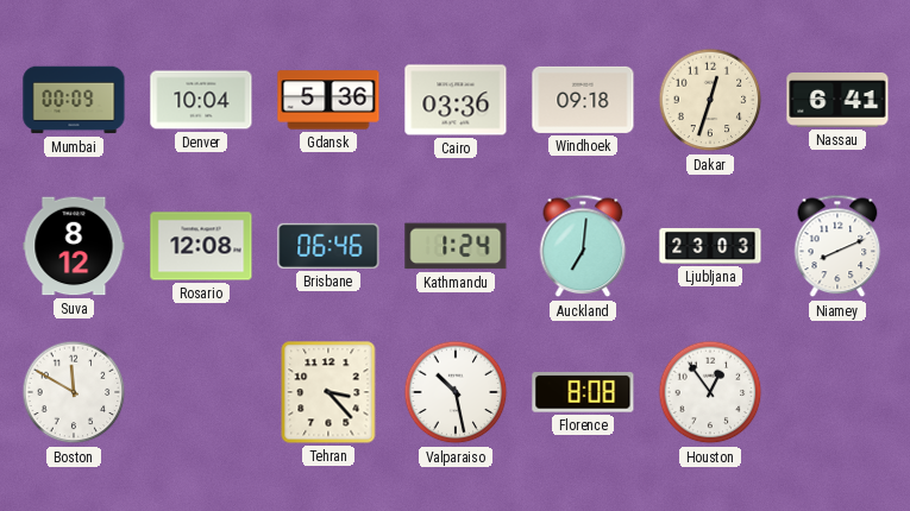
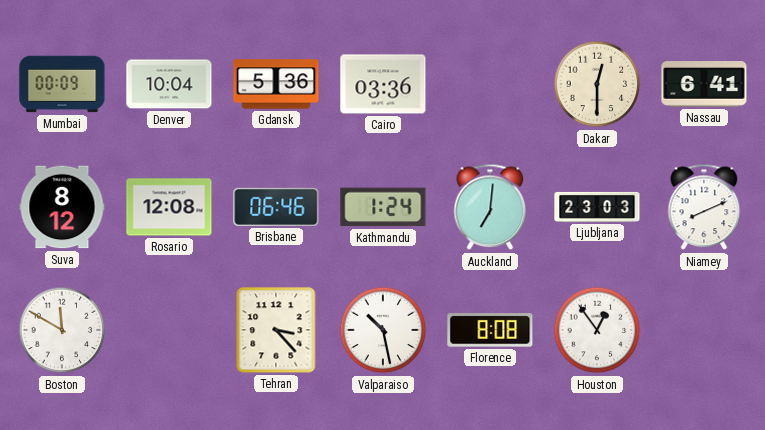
Windhoek: 09:18 -> none
Dakar: 12:33 -> 12:30
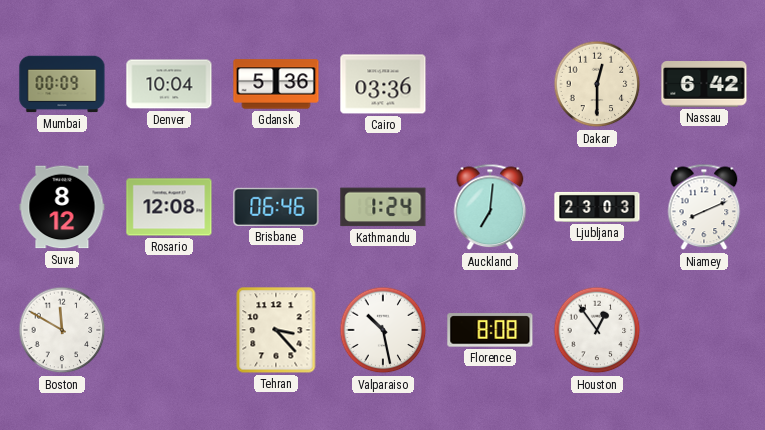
Nassau: 6:41 -> 6:42
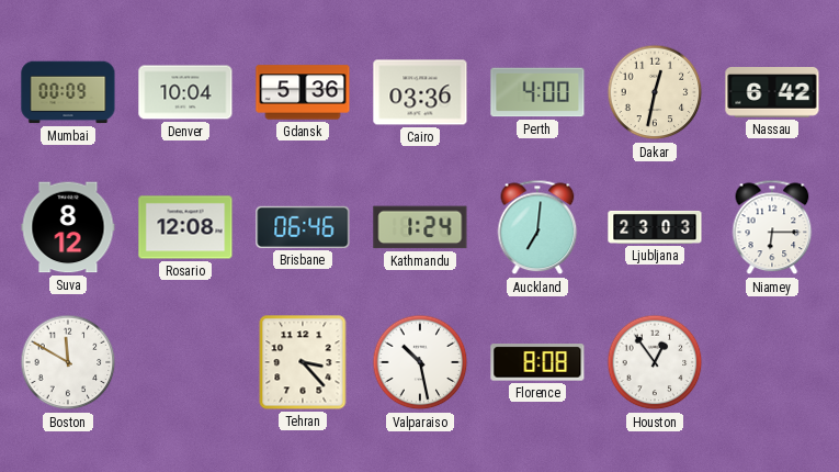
Perth: none -> 4:00
Dakar: 12:30 -> 12:32
Niamey: 8:11 -> 6:15
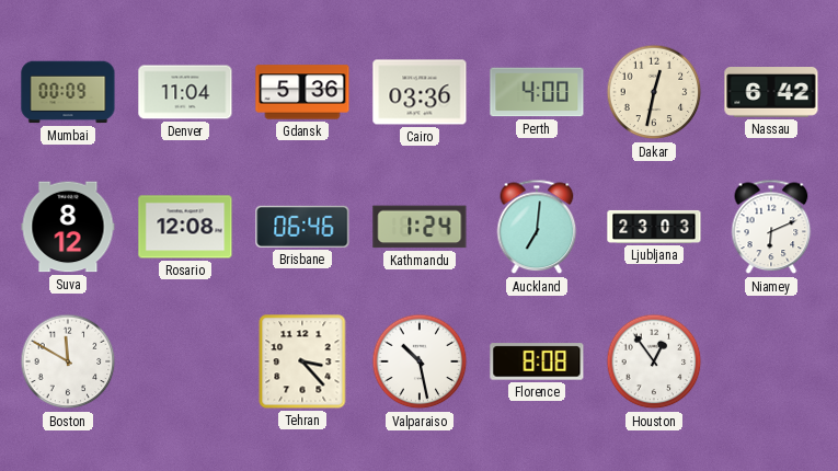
Denver: 10:04 -> 11:04
Niamey: 6:15 -> 6:11
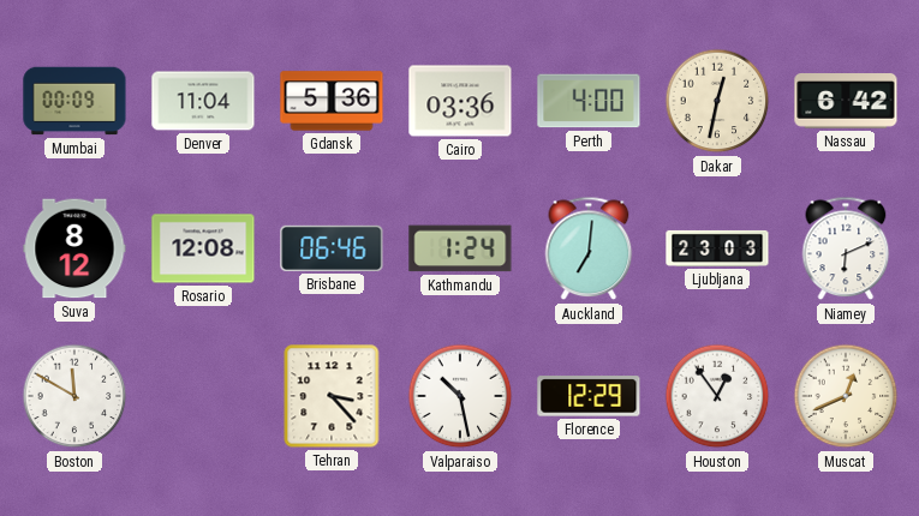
Florence: 8:08 -> 12:29
Muscat: none -> 12:41
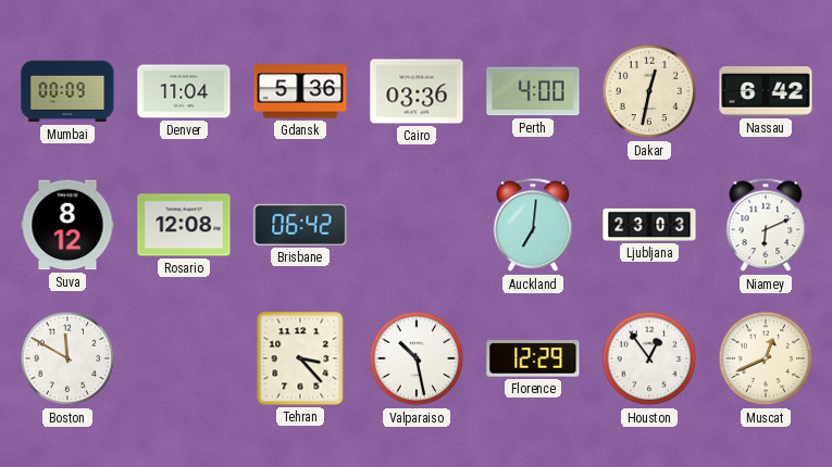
Brisbane: 06:46 -> 06:42
Kathmandu: 1:24 -> none
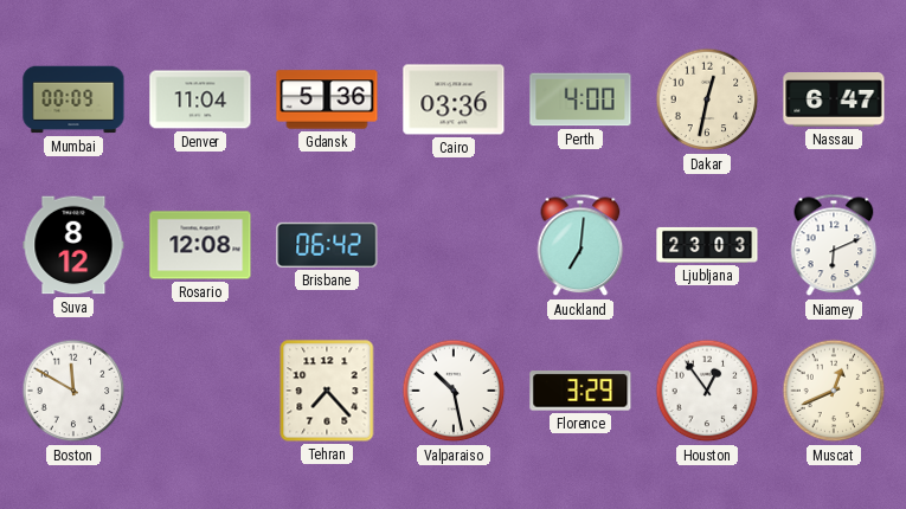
Nassau: 6:42 -> 6:47
Tehran: 3:23 -> 7:23
Florence: 12:29 -> 3:29
